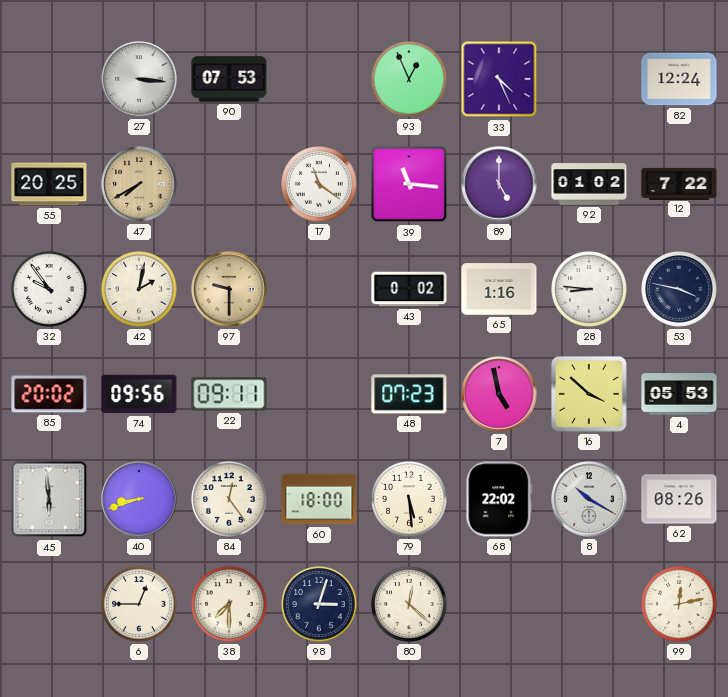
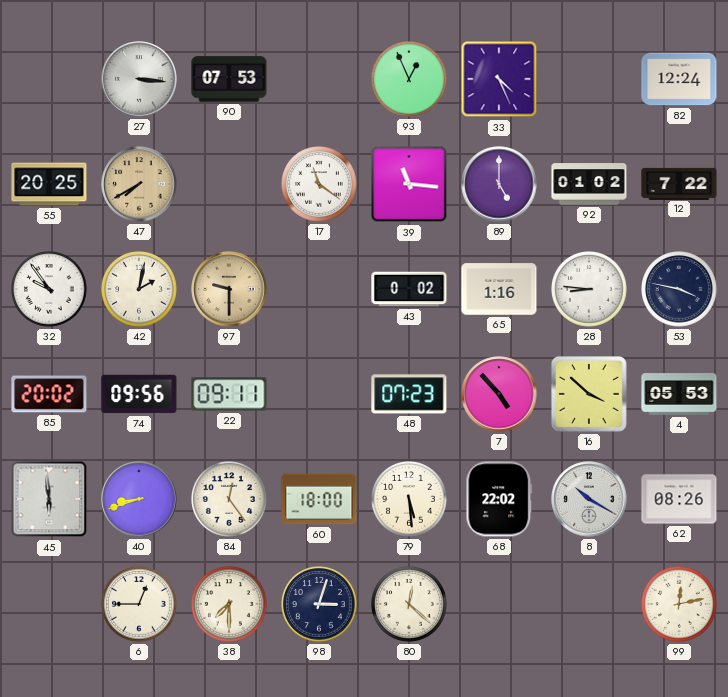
7: 4:58 -> 4:53
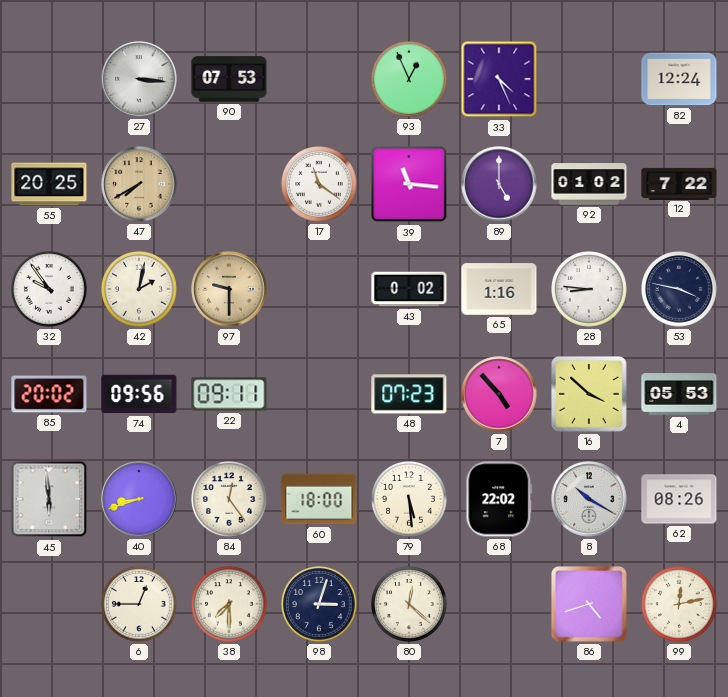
86: none -> 4:42
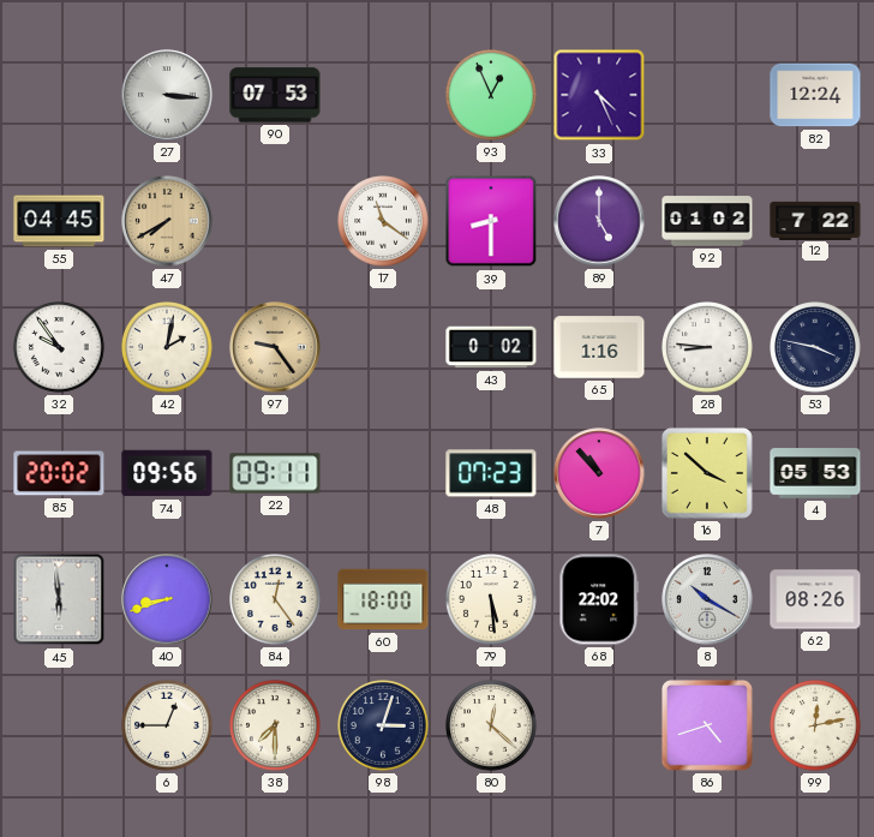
55: 20:25 -> 04:45
39: 11:16 -> 8:30
97: 9:30 -> 9:24
7: 4:53 -> 10:53
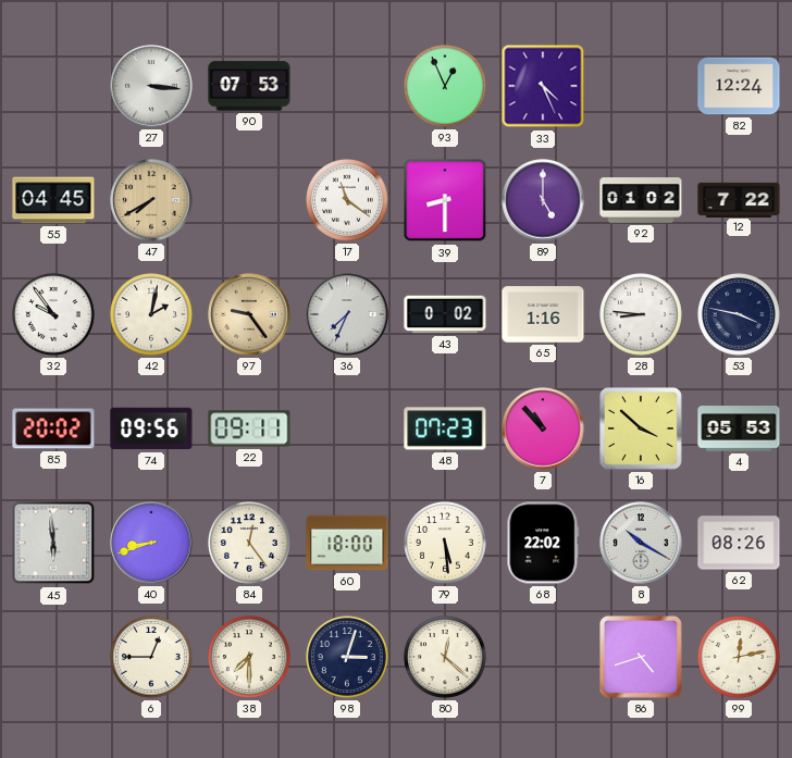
36: none -> 7:34
